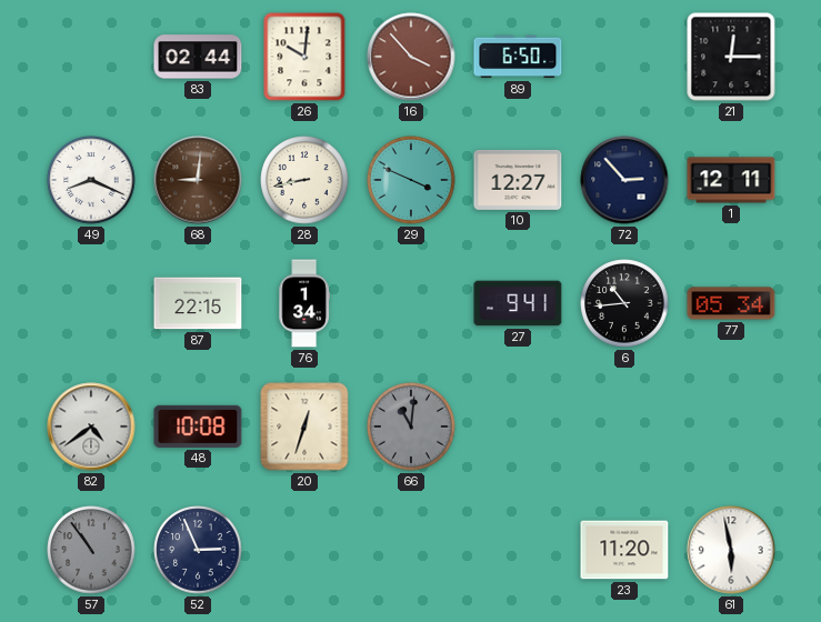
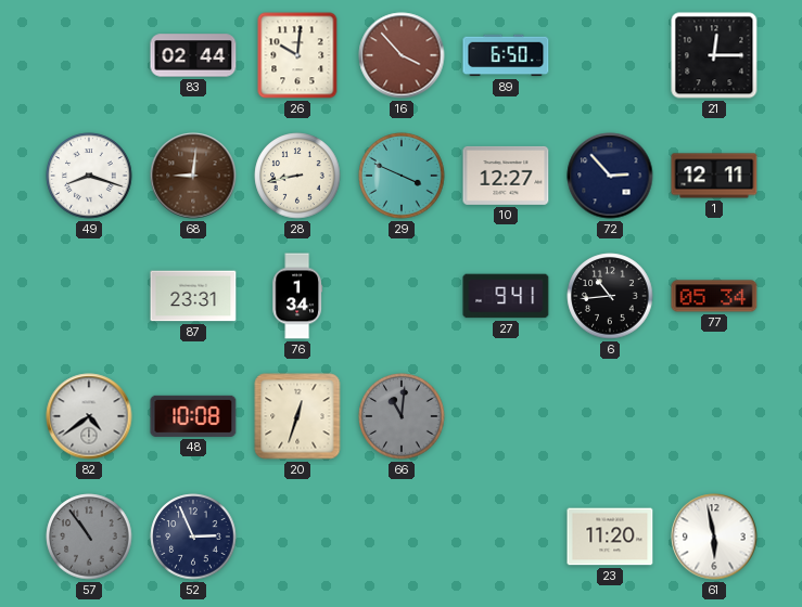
49: 8:19 -> 8:18
87: 22:15 -> 23:31
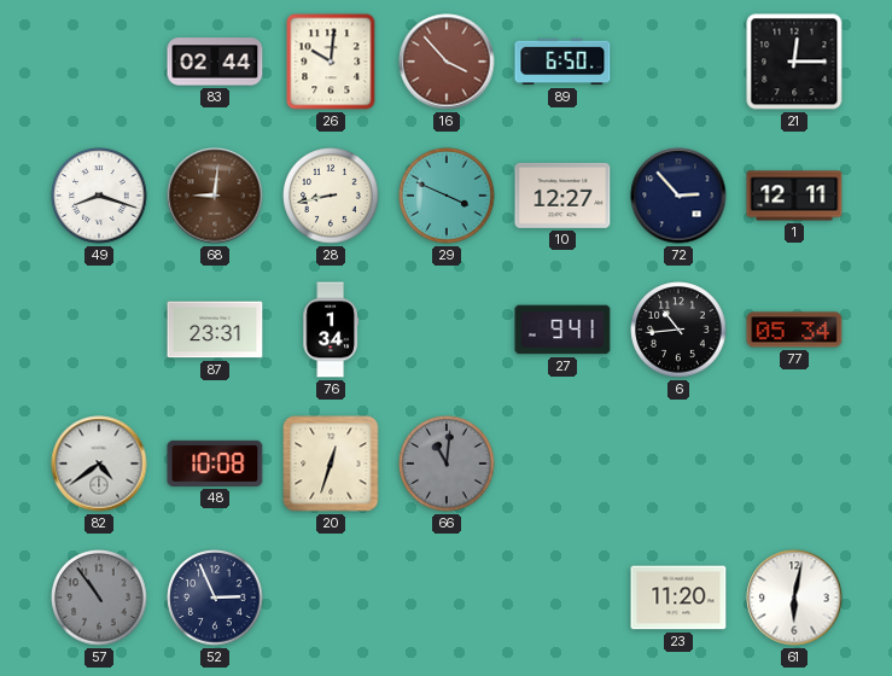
61: 5:58 -> 6:02
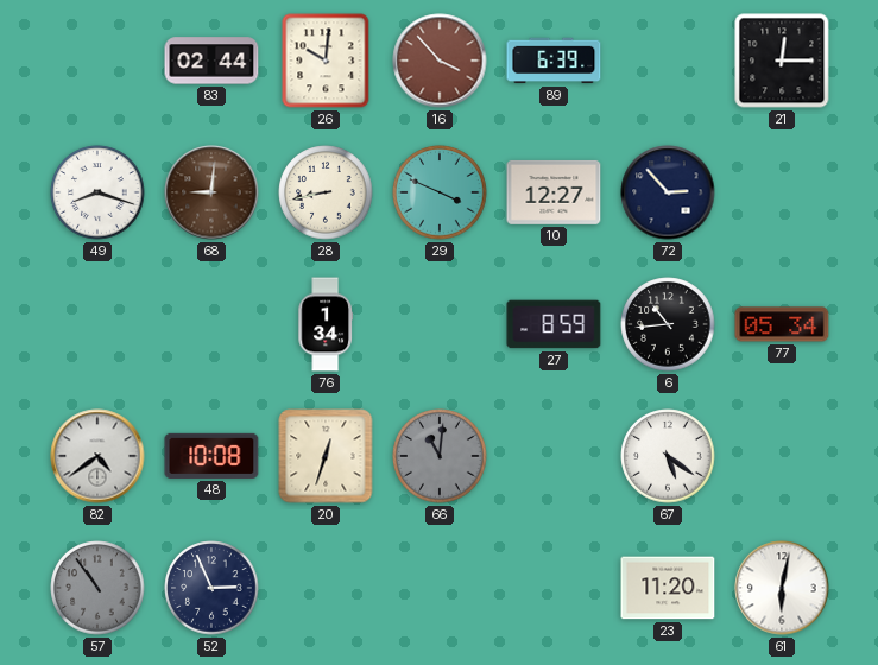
89: 6:50 -> 6:39
1: 12:11 -> none
87: 23:31 -> none
27: 9:41 -> 8:59
67: none -> 5:21
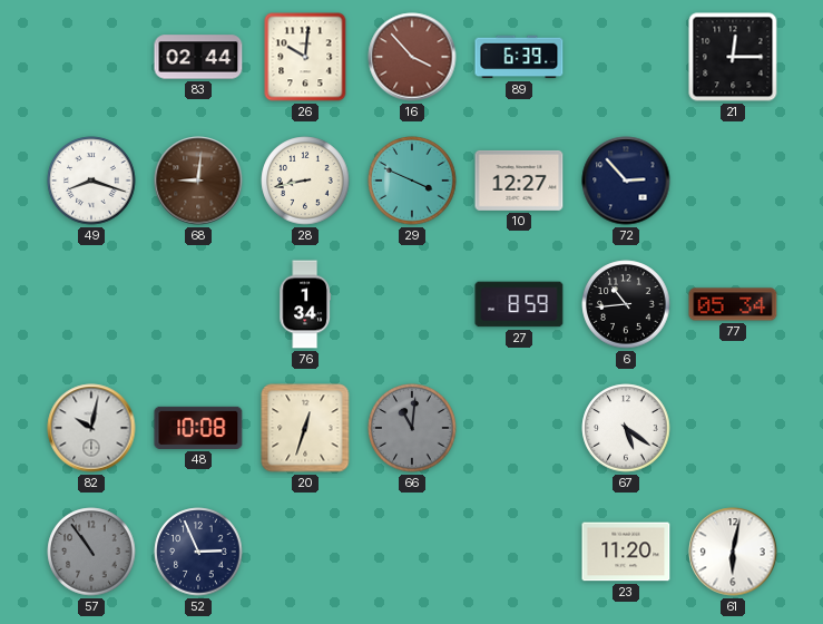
82: 4:39 -> 10:02
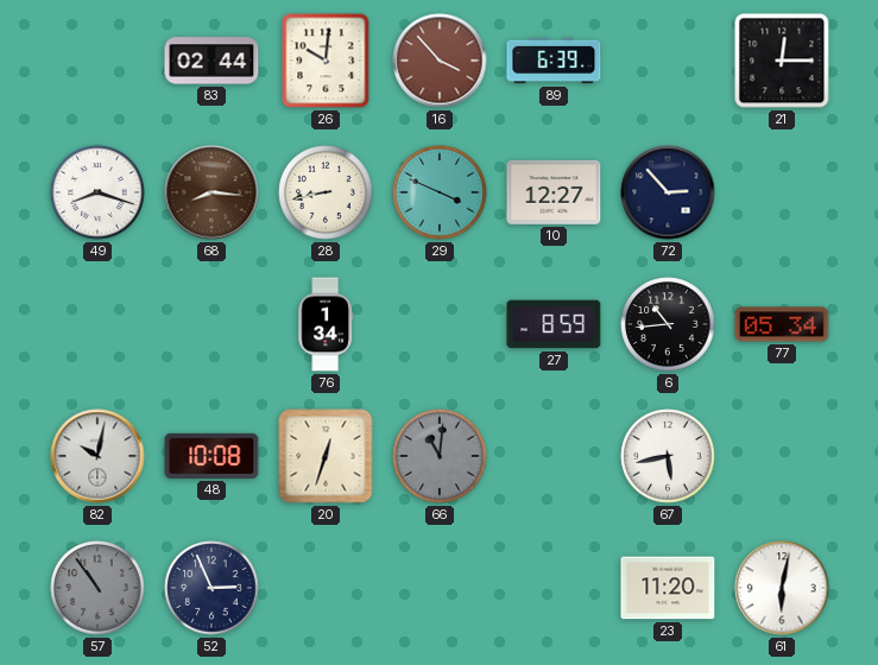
68: 9:01 -> 8:16
67: 5:21 -> 5:43
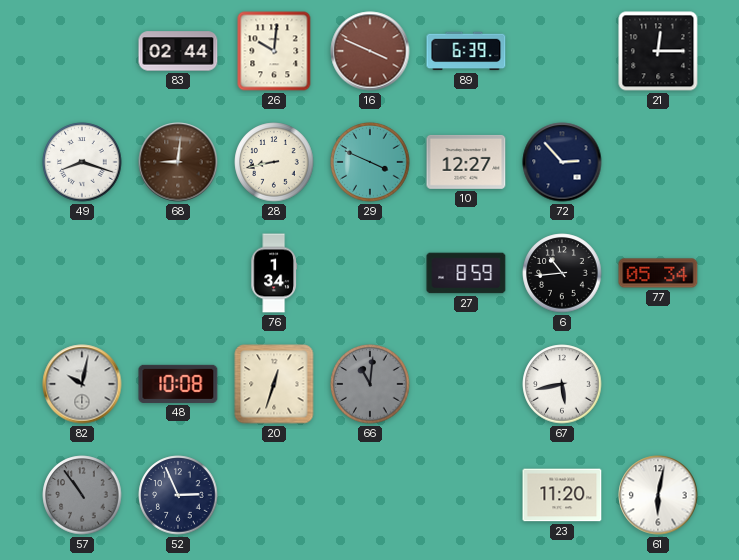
16: 3:53 -> 3:49
68: 8:16 -> 9:01
